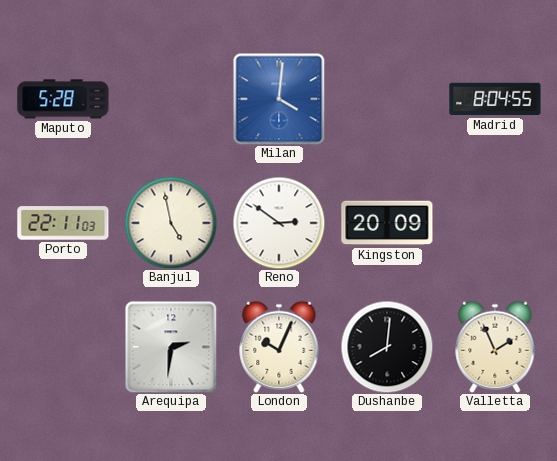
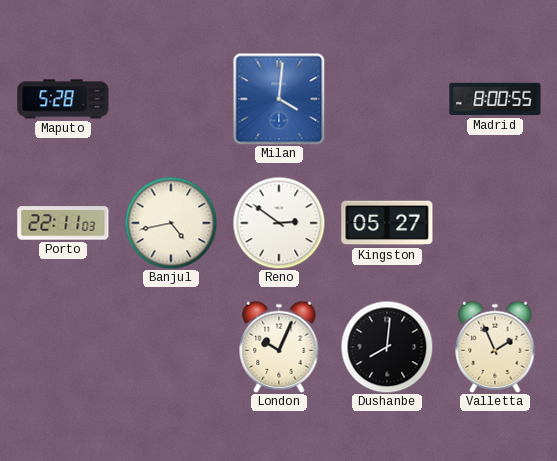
Madrid: 8:04 -> 8:00
Banjul: 4:58 -> 4:43
Kingston: 20:09 -> 05:27
Arequipa: 2:31 -> none
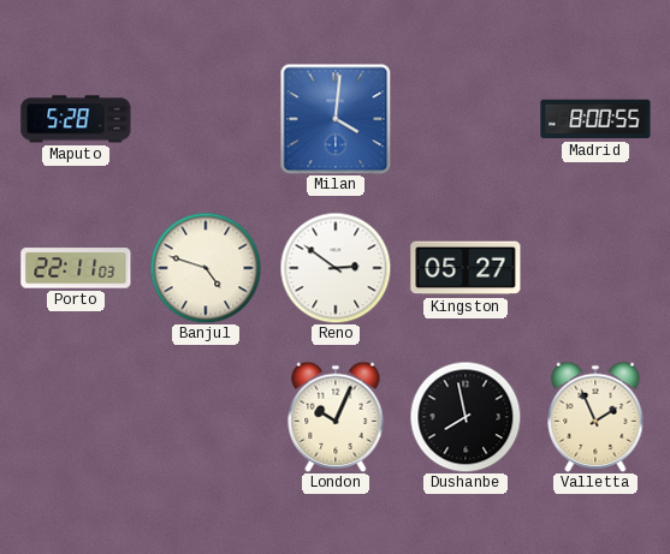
Banjul: 4:43 -> 4:48
Dushanbe: 8:01 -> 7:58
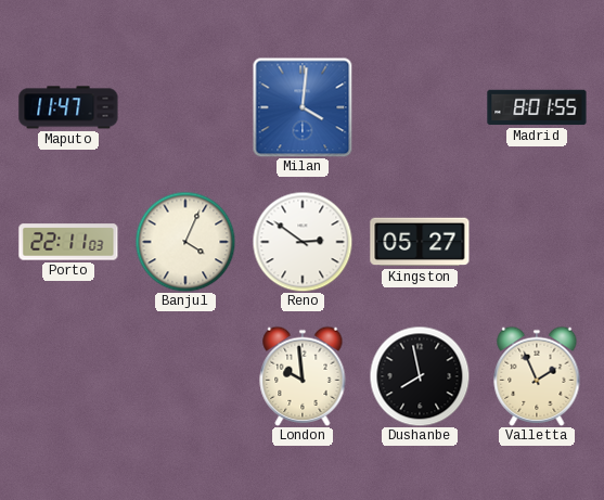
Maputo: 5:28 -> 11:47
Madrid: 8:00 -> 8:01
Banjul: 4:48 -> 4:04
London: 10:04 -> 9:59
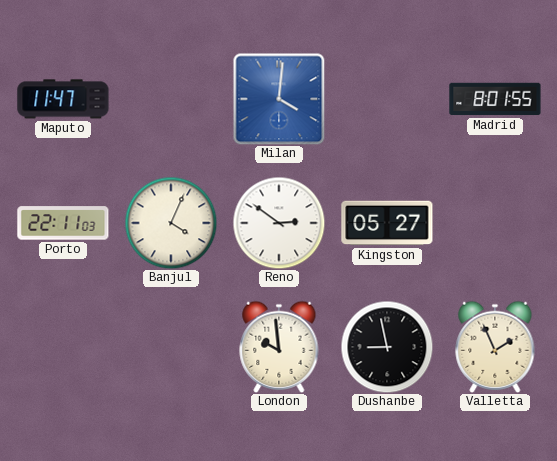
Dushanbe: 7:58 -> 8:58
